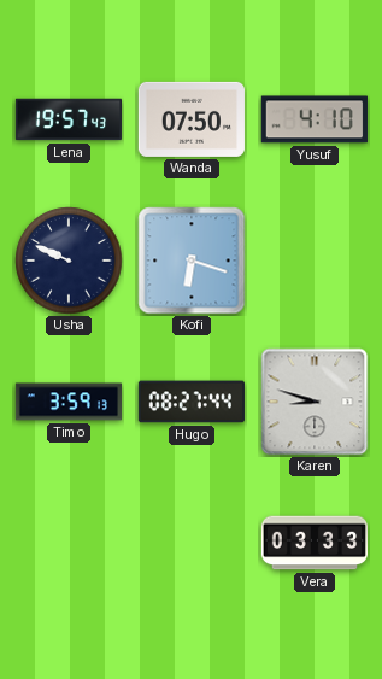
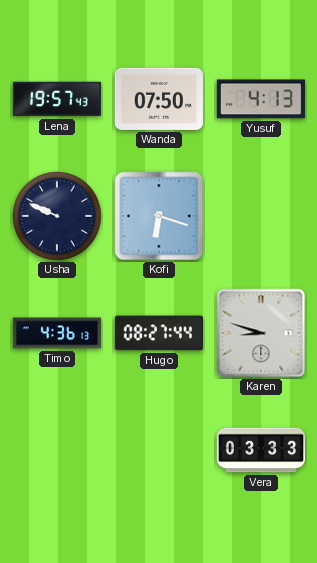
Yusuf: 4:10 -> 4:13
Timo: 3:59 -> 4:36
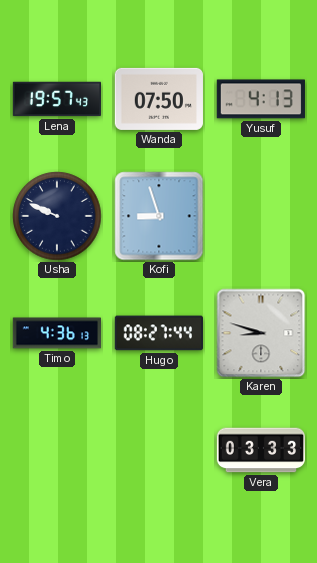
Kofi: 6:18 -> 8:57
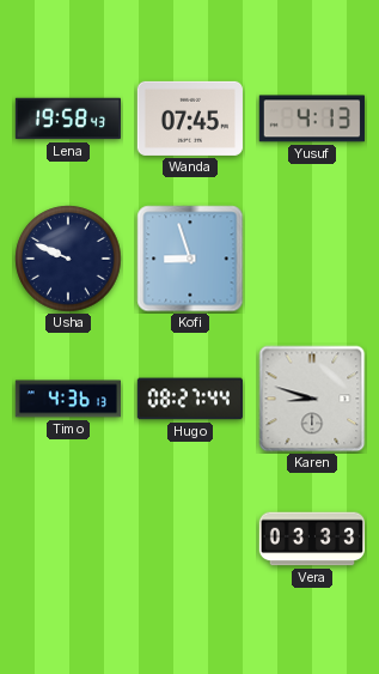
Lena: 19:57 -> 19:58
Wanda: 07:50 -> 07:45
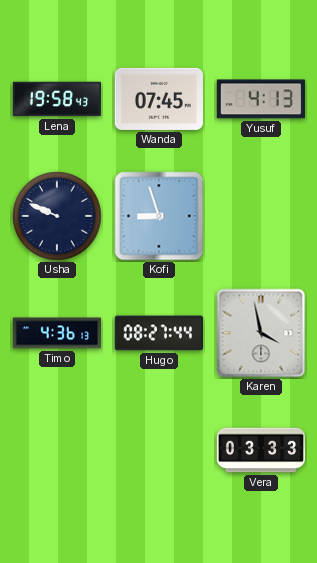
Karen: 8:48 -> 3:58
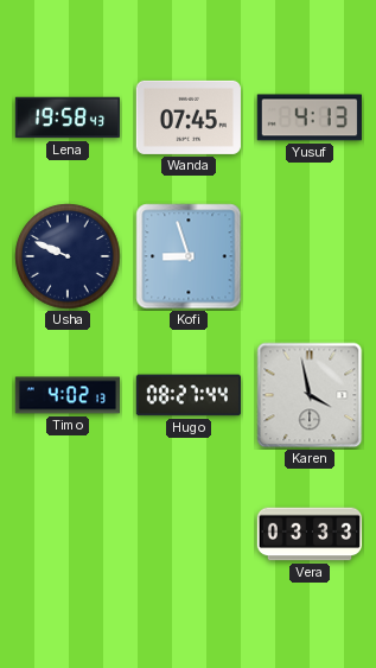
Timo: 4:36 -> 4:02
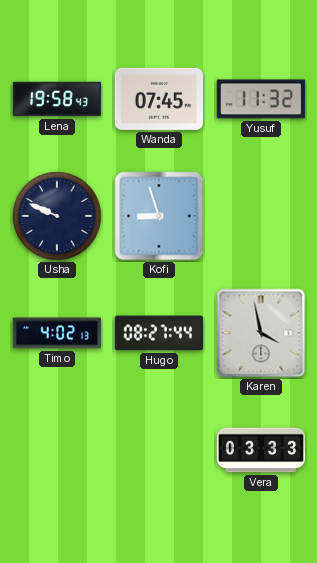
Yusuf: 4:13 -> 11:32
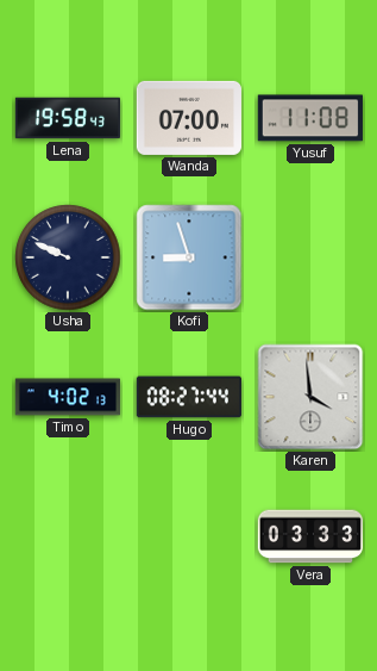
Wanda: 07:45 -> 07:00
Yusuf: 11:32 -> 11:08
Karen: 3:58 -> 3:59
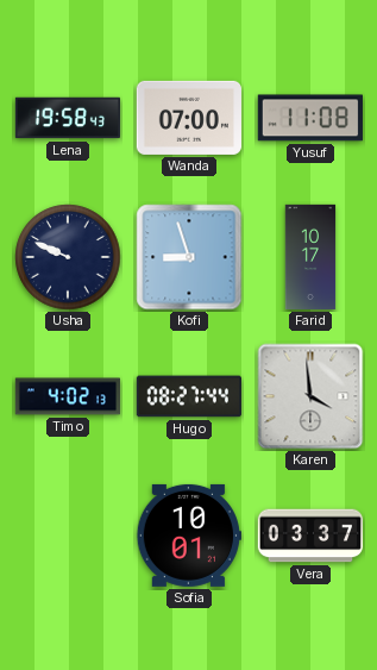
Farid: none -> 10:17
Sofia: none -> 10:01
Vera: 03:33 -> 03:37
